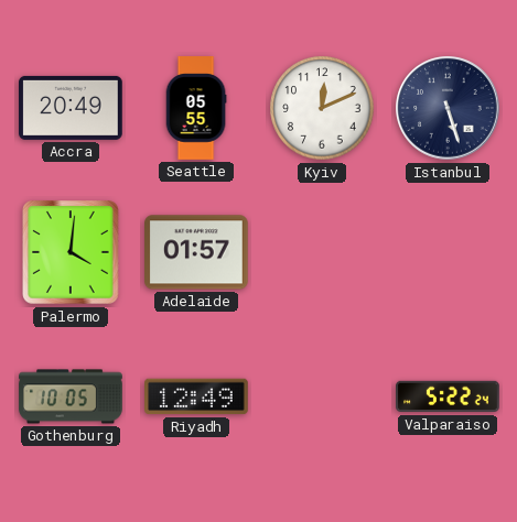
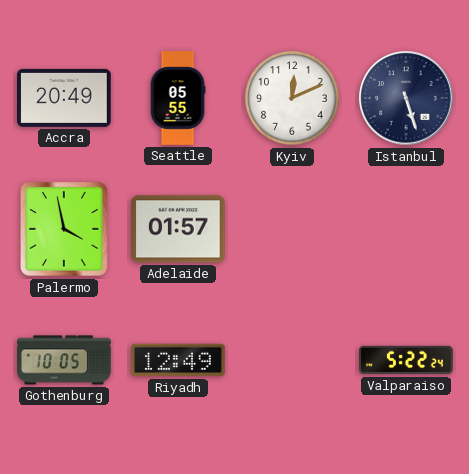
Palermo: 4:01 -> 3:58
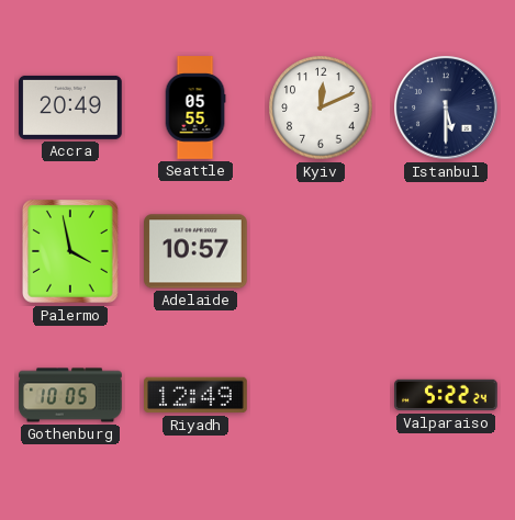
Istanbul: 5:27 -> 5:30
Adelaide: 01:57 -> 10:57
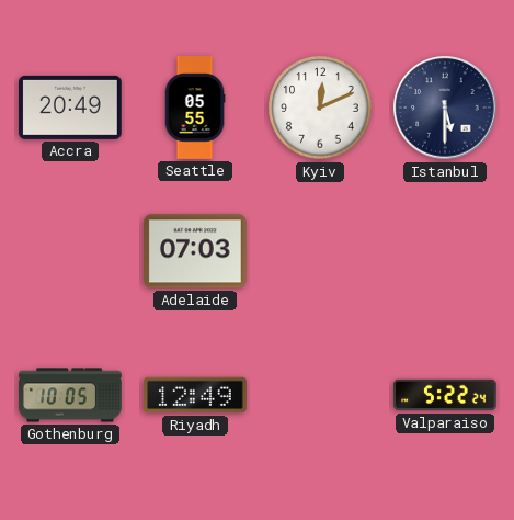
Palermo: 3:58 -> none
Adelaide: 10:57 -> 07:03
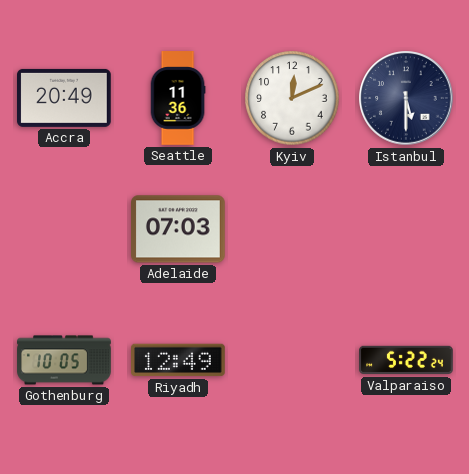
Seattle: 05:55 -> 11:36
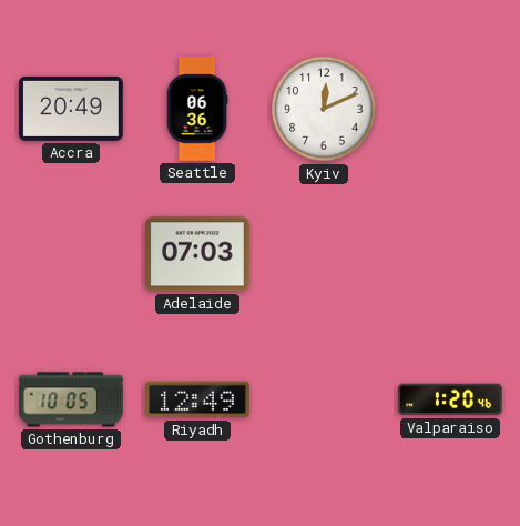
Seattle: 11:36 -> 06:36
Istanbul: 5:30 -> none
Valparaiso: 5:22 -> 1:20
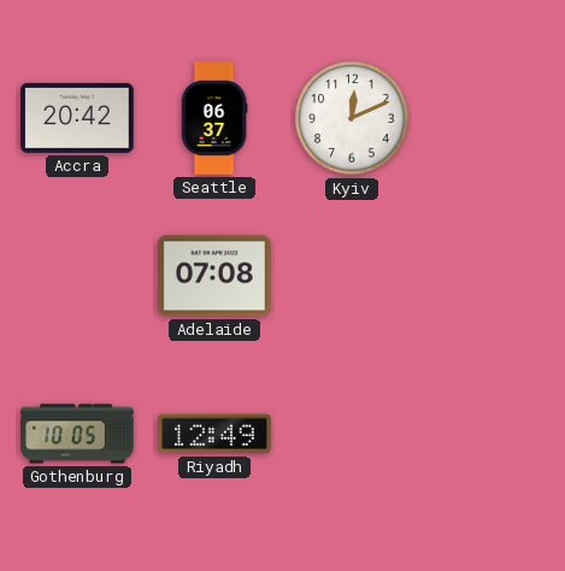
Accra: 20:49 -> 20:42
Seattle: 06:36 -> 06:37
Adelaide: 07:03 -> 07:08
Valparaiso: 1:20 -> none
